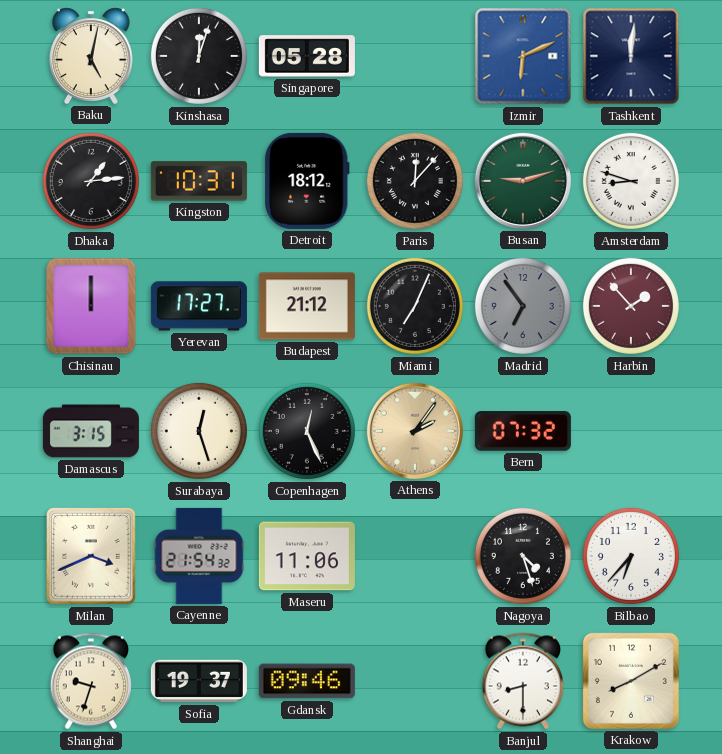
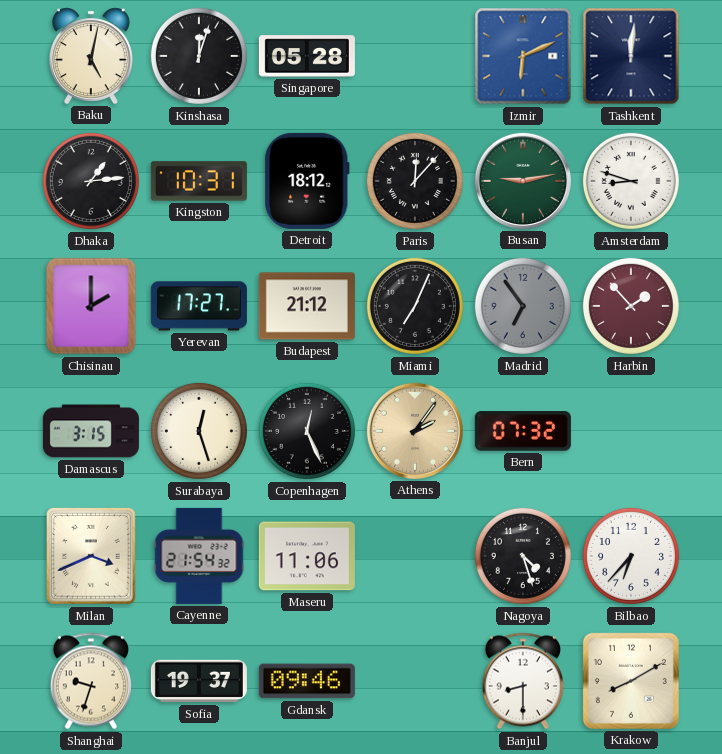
Busan: 9:12 -> 9:13
Chisinau: 12:00 -> 2:00
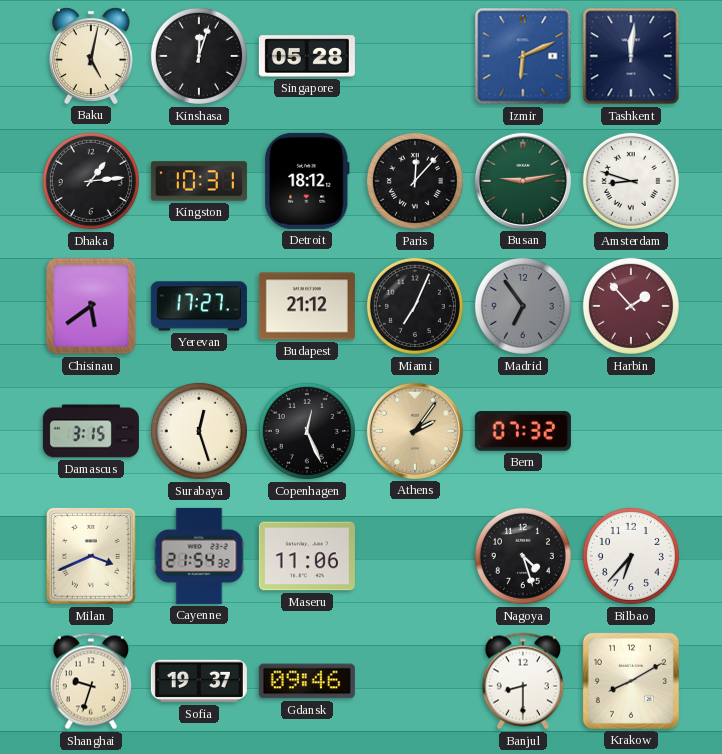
Chisinau: 2:00 -> 5:39
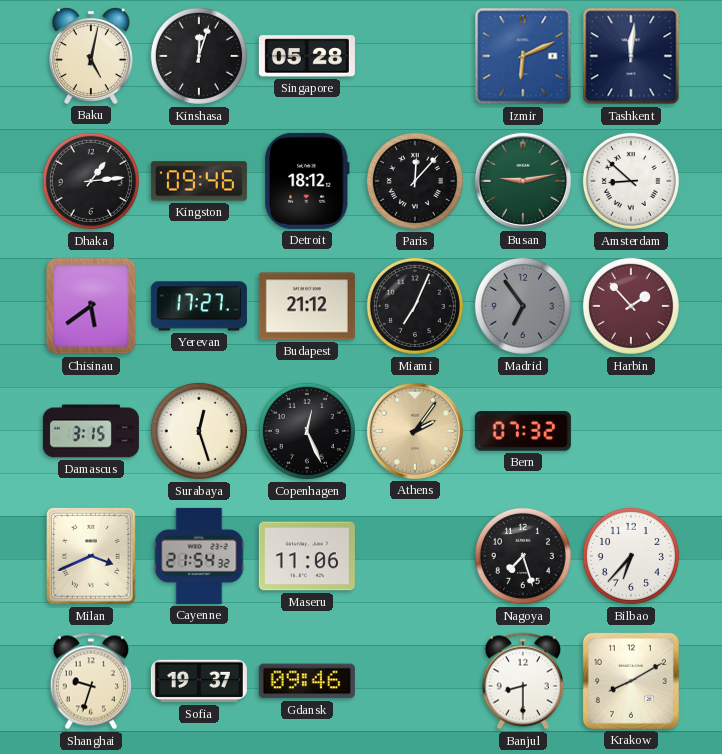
Kingston: 10:31 -> 09:46
Amsterdam: 8:48 -> 8:52
Nagoya: 4:27 -> 7:27
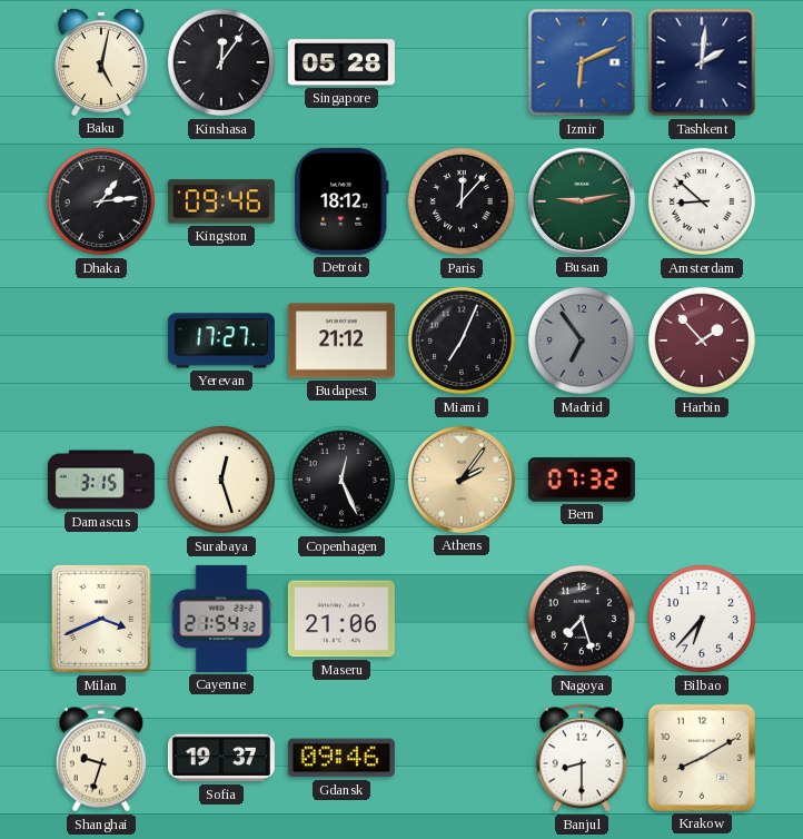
Kinshasa: 12:03 -> 12:06
Tashkent: 12:01 -> 2:01
Chisinau: 5:39 -> none
Maseru: 11:06 -> 21:06
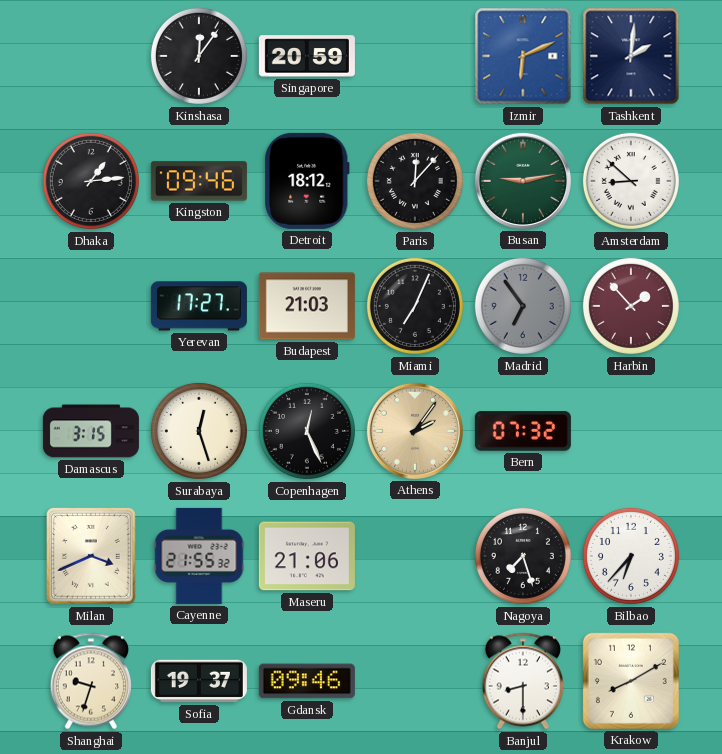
Baku: 5:02 -> none
Singapore: 05:28 -> 20:59
Budapest: 21:12 -> 21:03
Cayenne: 21:54 -> 21:55
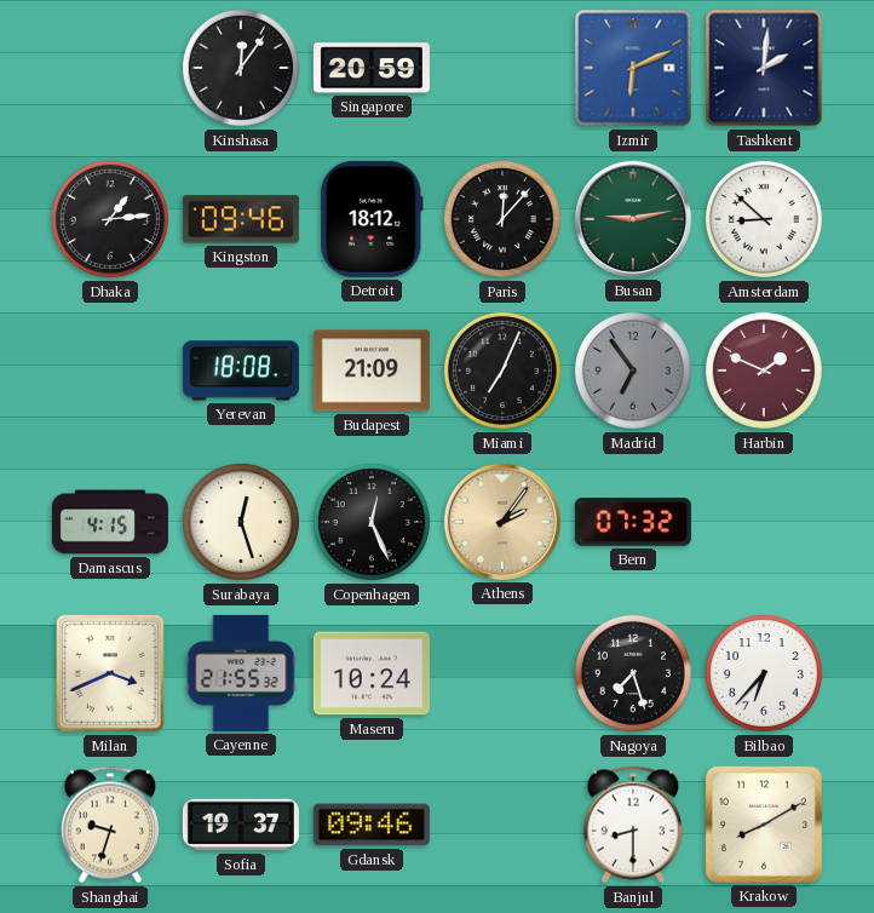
Yerevan: 17:27 -> 18:08
Budapest: 21:03 -> 21:09
Harbin: 1:53 -> 1:49
Damascus: 3:15 -> 4:15
Maseru: 21:06 -> 10:24
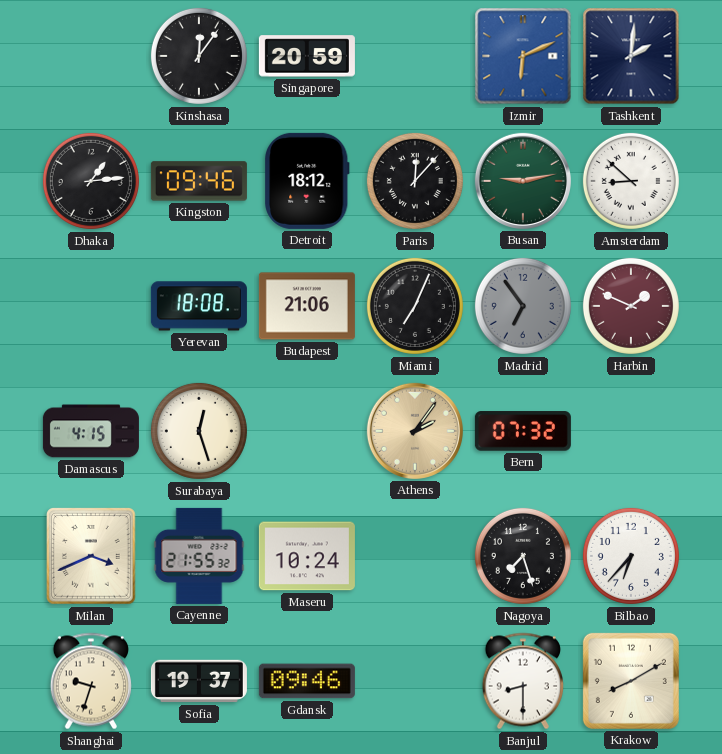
Budapest: 21:09 -> 21:06
Copenhagen: 12:26 -> none
